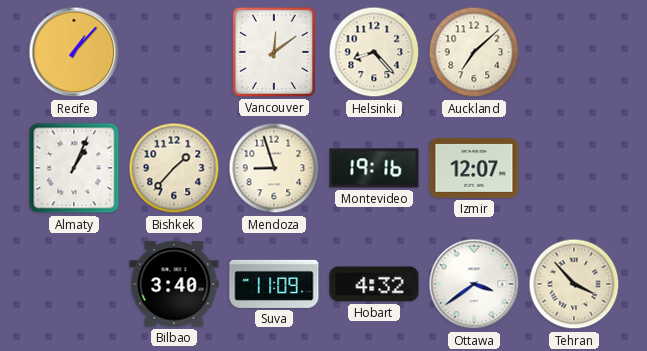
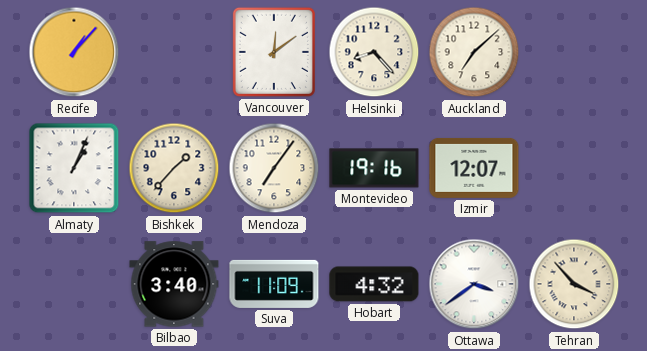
Mendoza: 8:57 -> 7:06
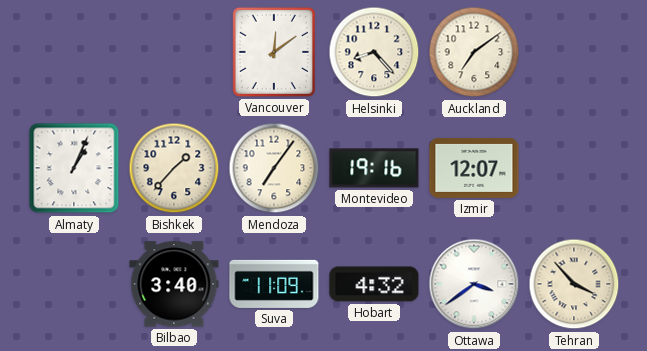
Recife: 1:07 -> none
Auckland: 7:08 -> 7:09
